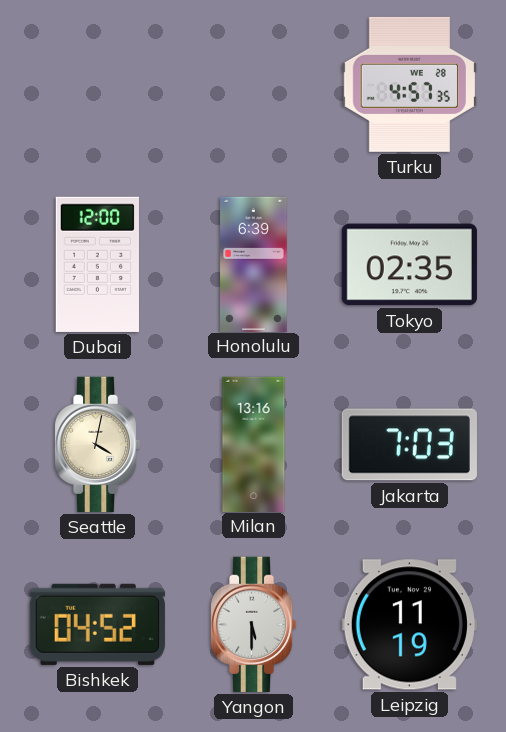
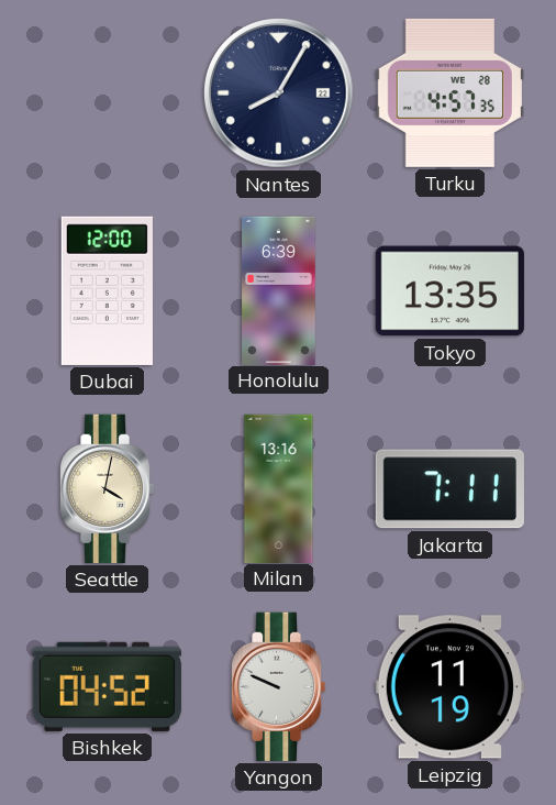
Nantes: none -> 8:05
Tokyo: 02:35 -> 13:35
Jakarta: 7:03 -> 7:11
Yangon: 5:30 -> 9:49
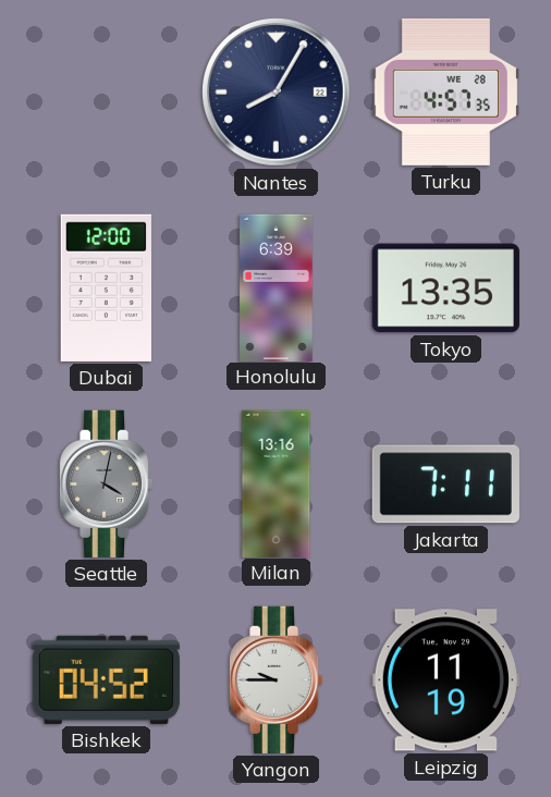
Seattle dial: cream -> grey
Yangon: 9:49 -> 9:45
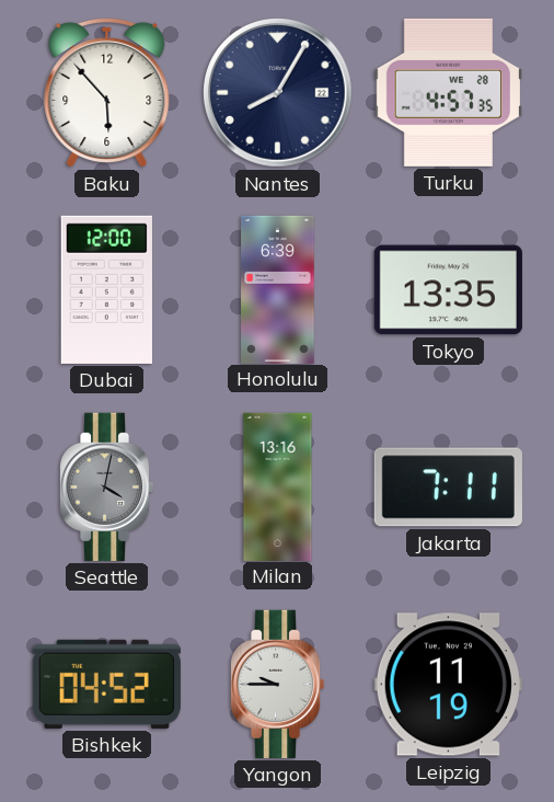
Baku: none -> 5:53
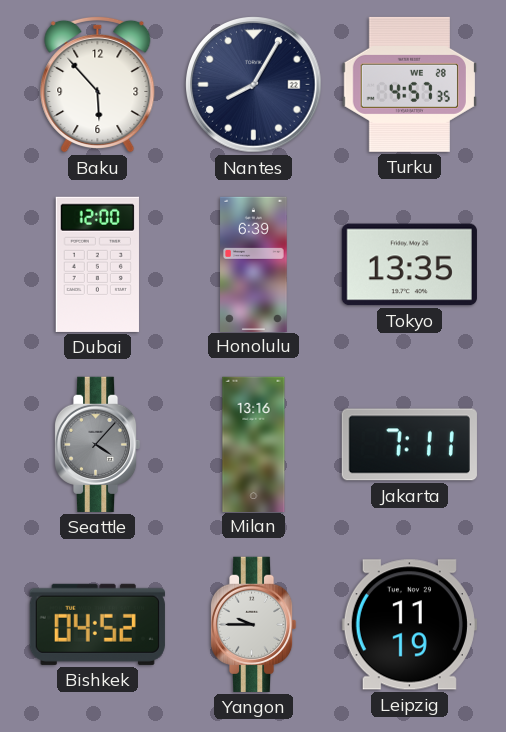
Seattle: 4:02 -> 4:07
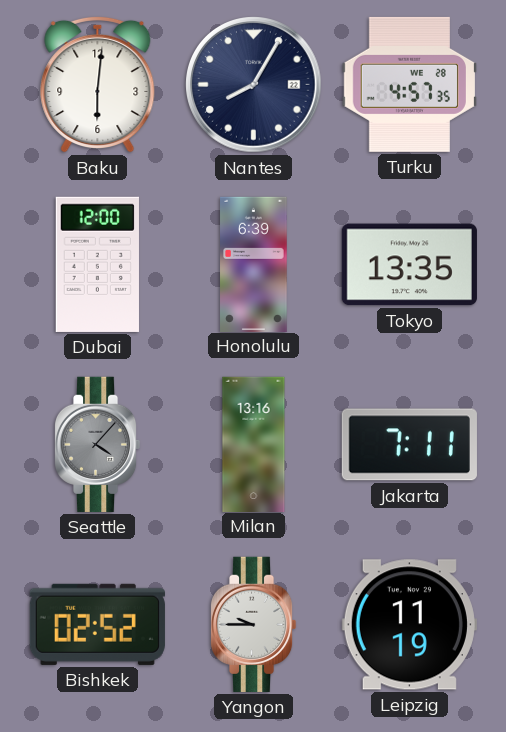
Baku: 5:53 -> 6:01
Bishkek: 04:52 -> 02:52
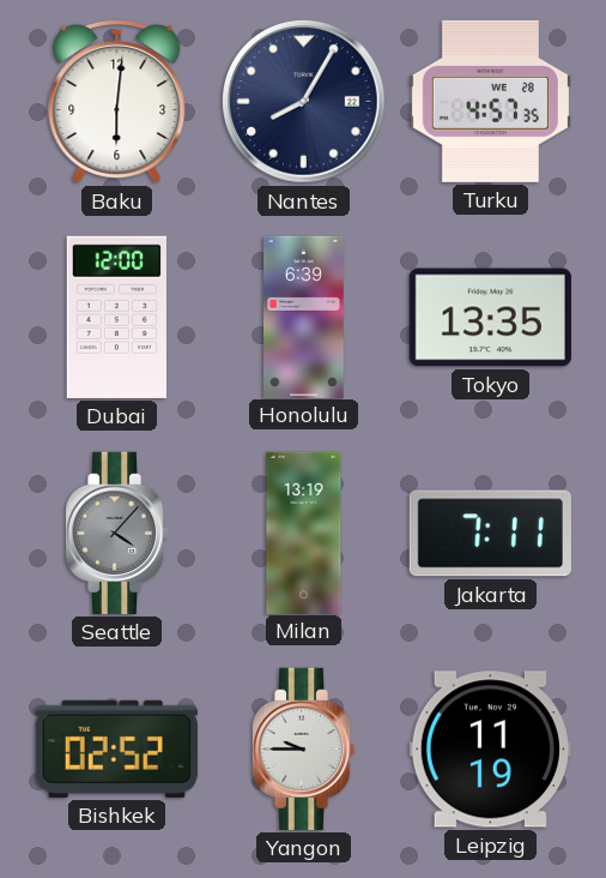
Milan: 13:16 -> 13:19
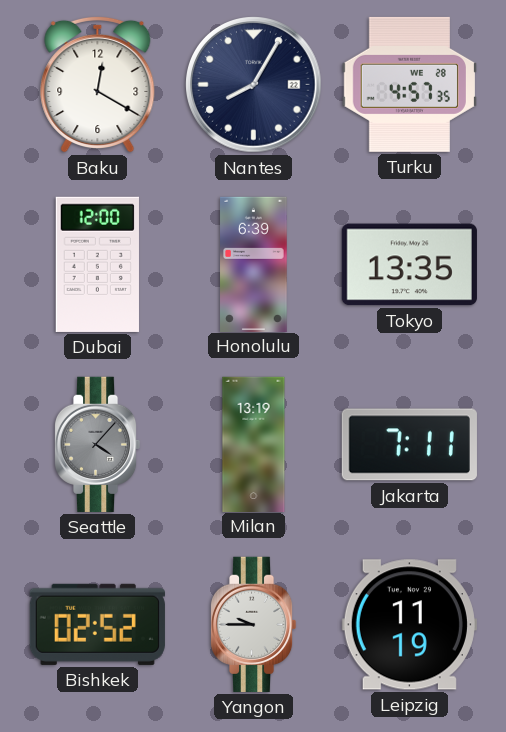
Baku: 6:01 -> 12:20
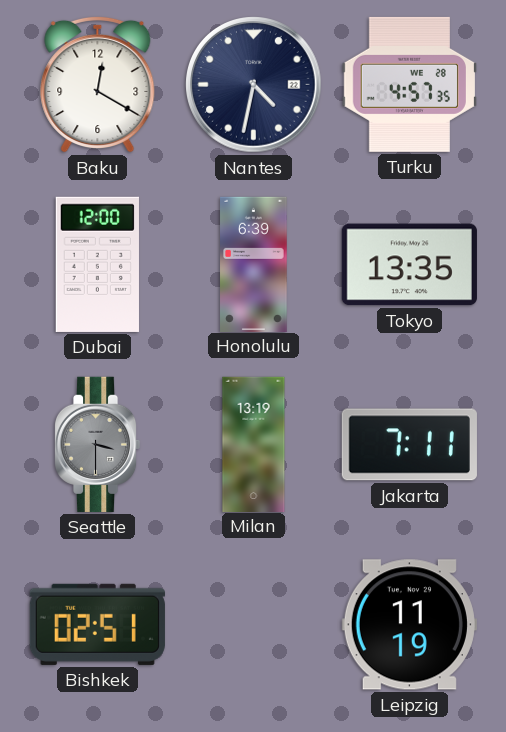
Nantes: 8:05 -> 4:32
Seattle: 4:07 -> 3:30
Bishkek: 02:52 -> 02:51
Yangon: 9:45 -> none
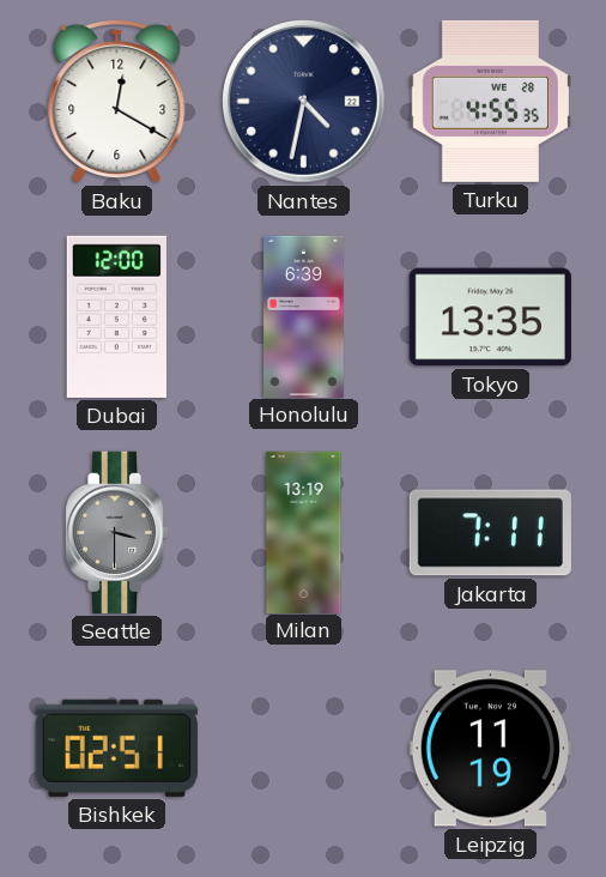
Turku: 4:57 -> 4:55
